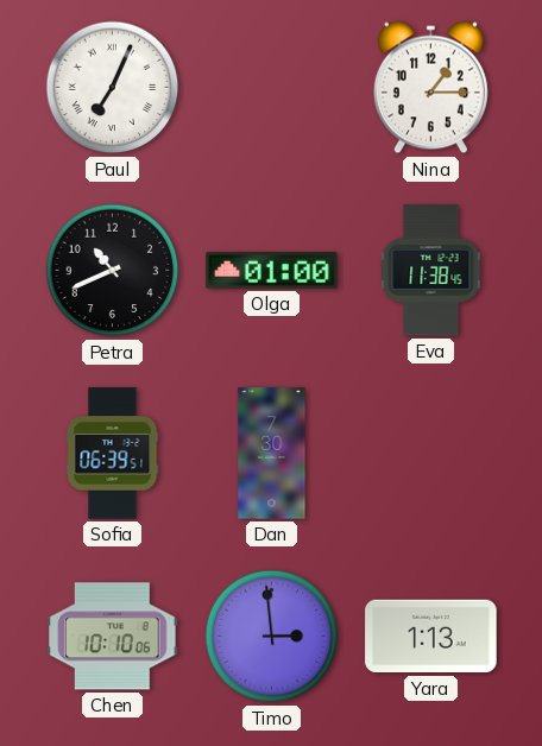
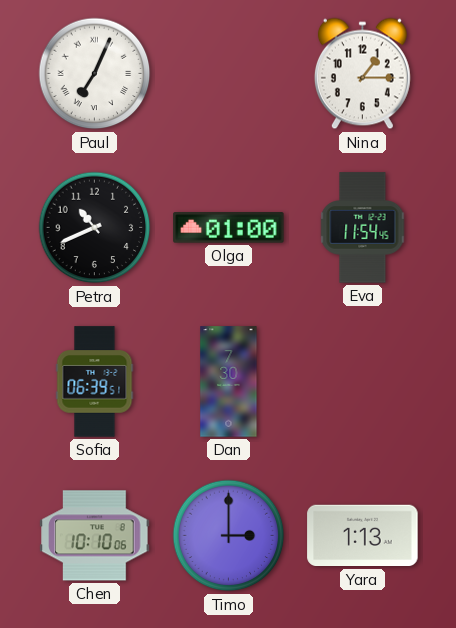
Eva: 11:38 -> 11:54
Timo: 2:59 -> 3:00
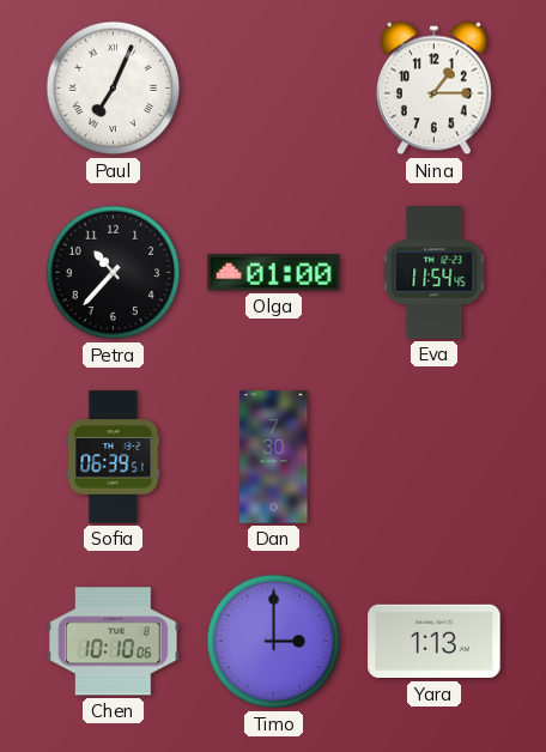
Petra: 10:41 -> 10:37
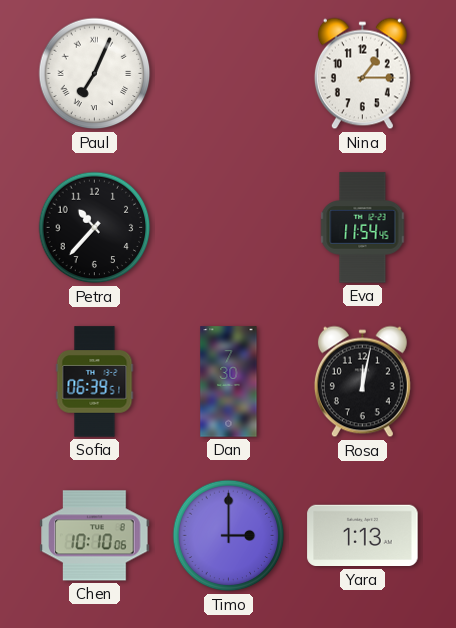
Olga: 01:00 -> none
Rosa: none -> 12:02
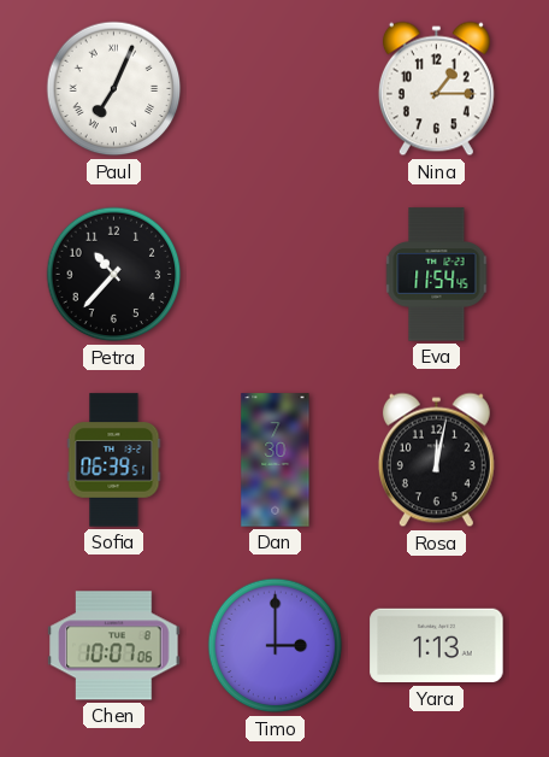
Chen: 10:10 -> 10:07
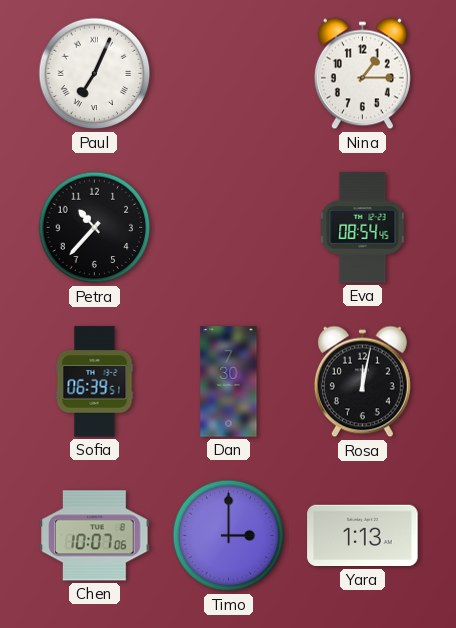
Eva: 11:54 -> 08:54
